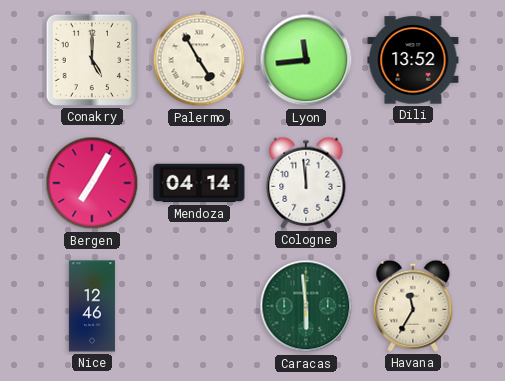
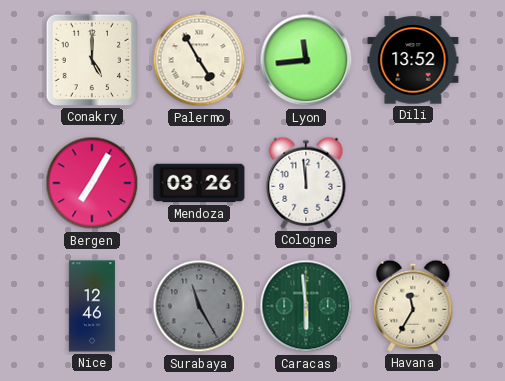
Mendoza: 04:14 -> 03:26
Surabaya: none -> 11:25
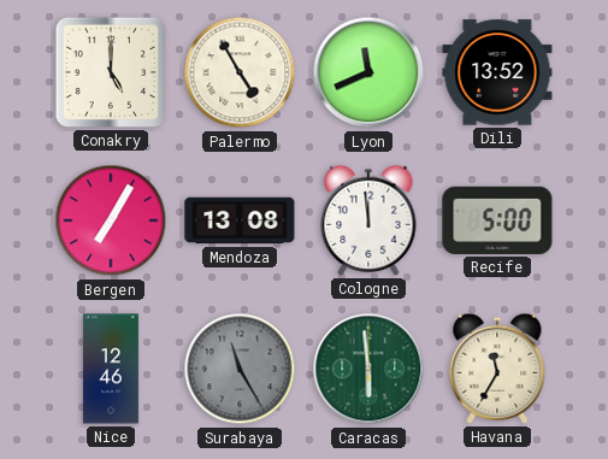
Lyon: 11:44 -> 11:41
Mendoza: 03:26 -> 13:08
Recife: none -> 5:00
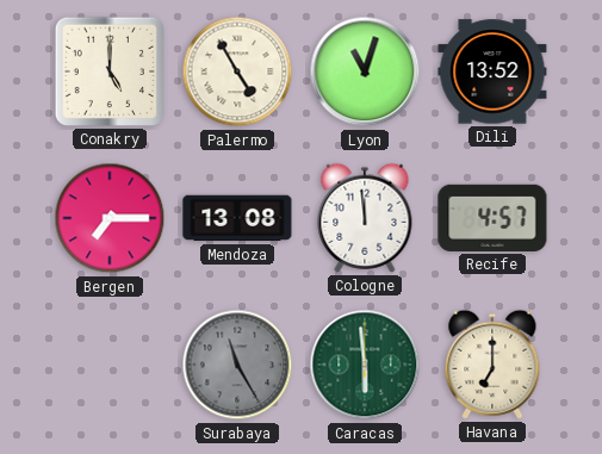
Lyon: 11:41 -> 11:03
Bergen: 7:05 -> 7:15
Recife: 5:00 -> 4:57
Nice: 12:46 -> none
Havana: 11:35 -> 7:00
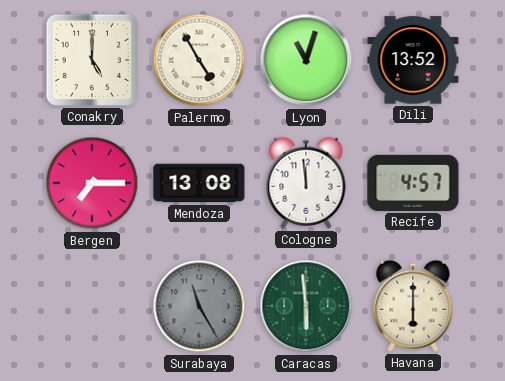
Havana: 7:00 -> 6:00
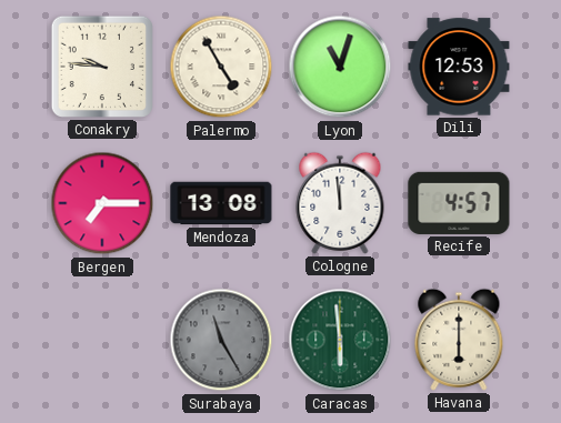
Conakry: 5:00 -> 9:46
Dili: 13:52 -> 12:53
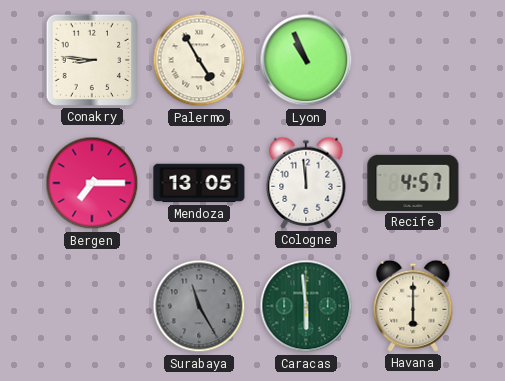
Conakry: 9:46 -> 8:46
Lyon: 11:03 -> 10:56
Dili: 12:53 -> none
Mendoza: 13:08 -> 13:05
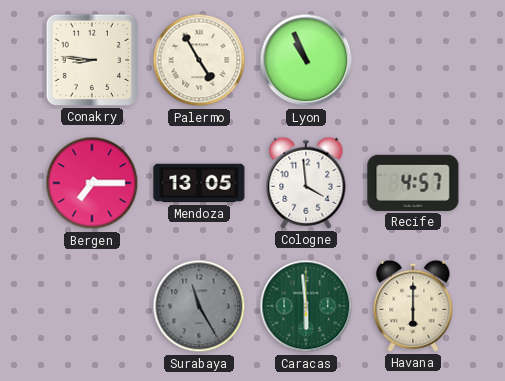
Cologne: 11:59 -> 3:59
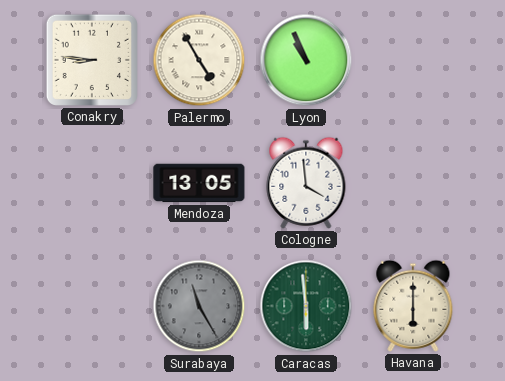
Bergen: 7:15 -> none
Recife: 4:57 -> none
